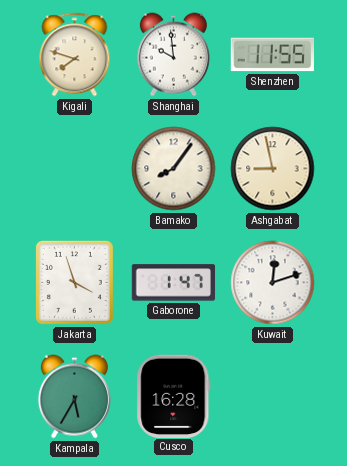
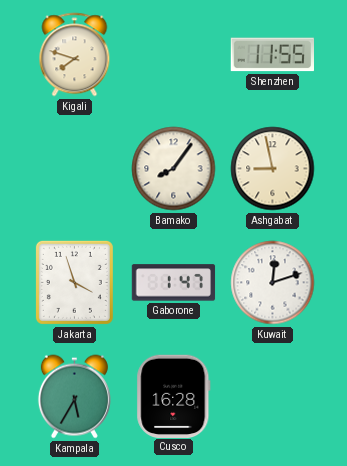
Shanghai: 9:59 -> none
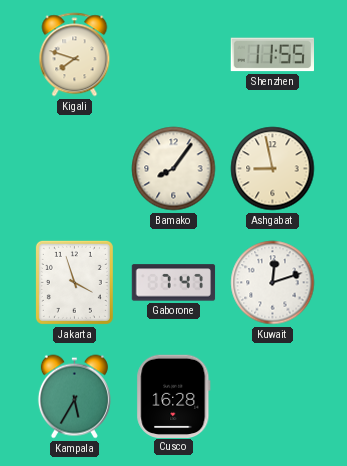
Gaborone: 1:47 -> 7:47
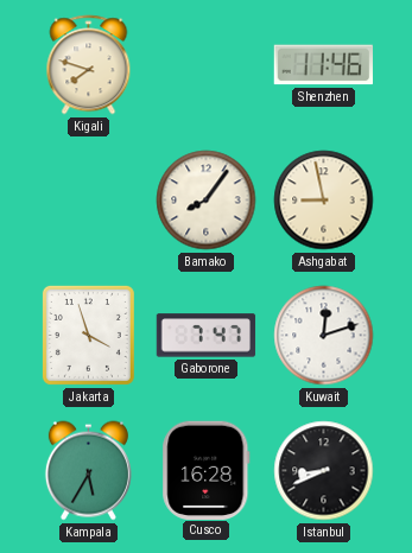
Shenzhen: 11:55 -> 11:46
Istanbul: none -> 8:41
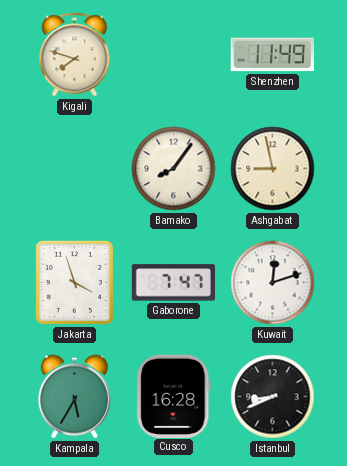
Shenzhen: 11:46 -> 11:49
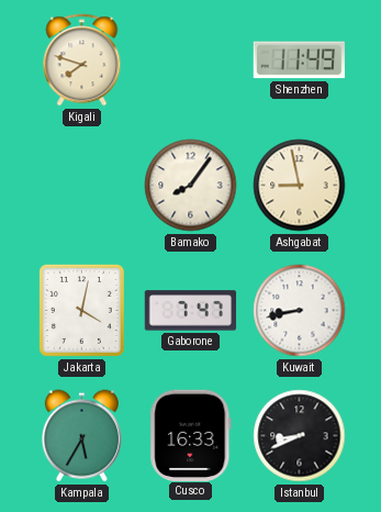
Jakarta: 3:57 -> 4:02
Kuwait: 12:12 -> 8:43
Cusco: 16:28 -> 16:33
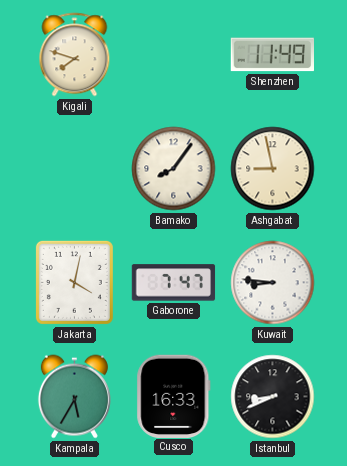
Kuwait: 8:43 -> 8:46
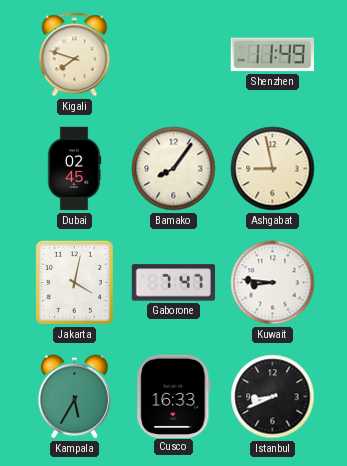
Dubai: none -> 02:45
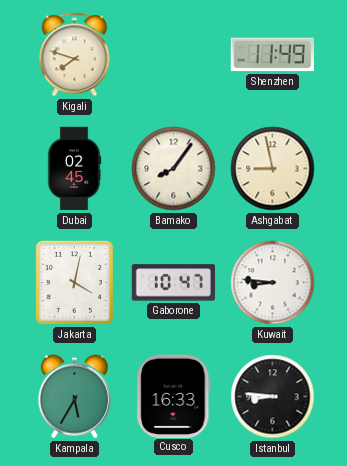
Gaborone: 7:47 -> 10:47
Istanbul: 8:41 -> 8:46
